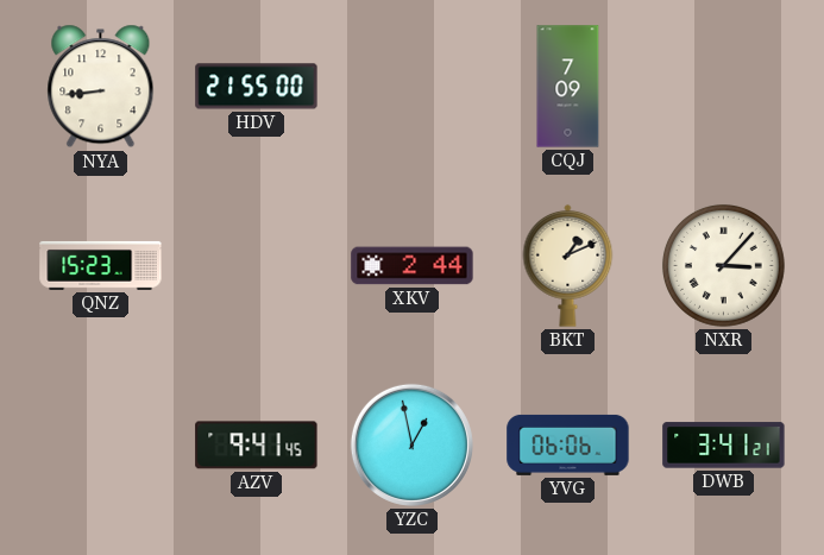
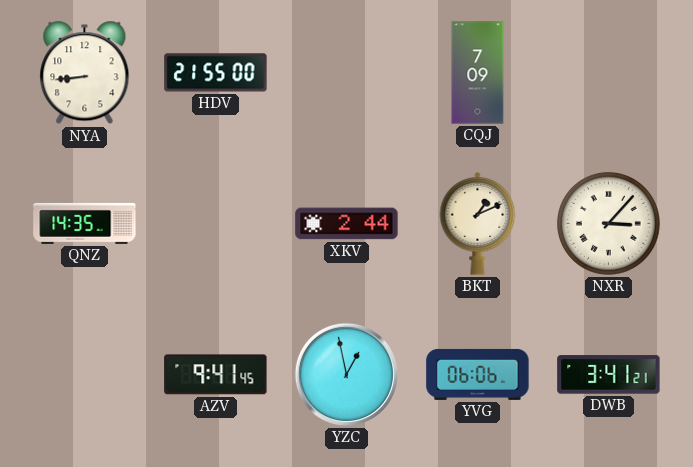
QNZ: 15:23 -> 14:35
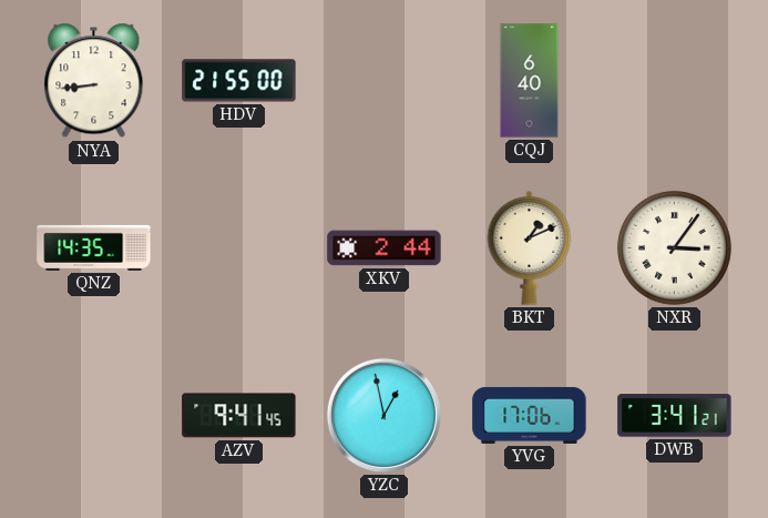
CQJ: 7:09 -> 6:40
NXR: 3:07 -> 3:06
YVG: 06:06 -> 17:06
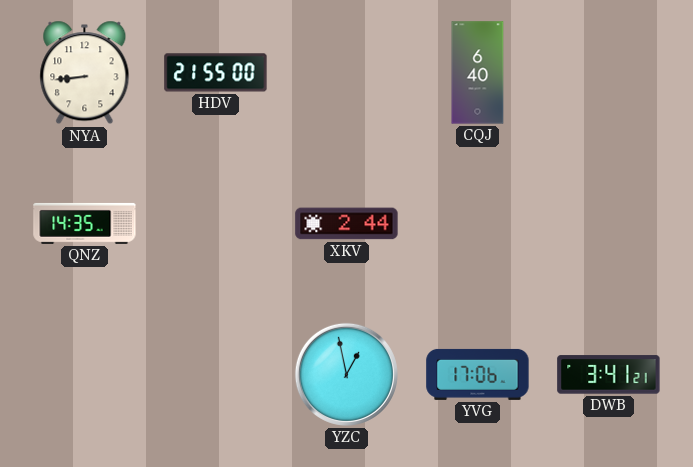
BKT: 1:11 -> none
NXR: 3:06 -> none
AZV: 9:41 -> none
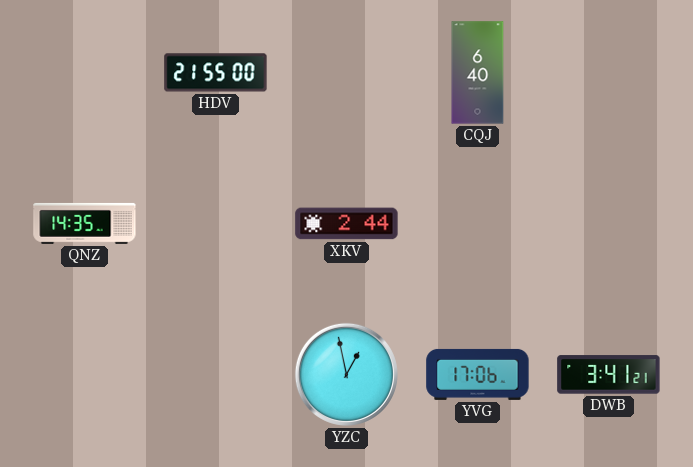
NYA: 8:44 -> none
